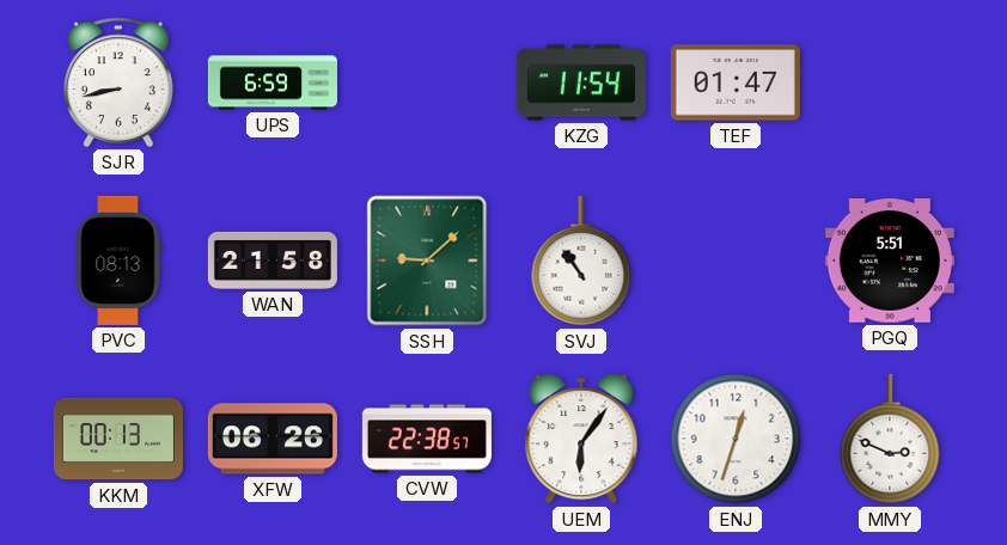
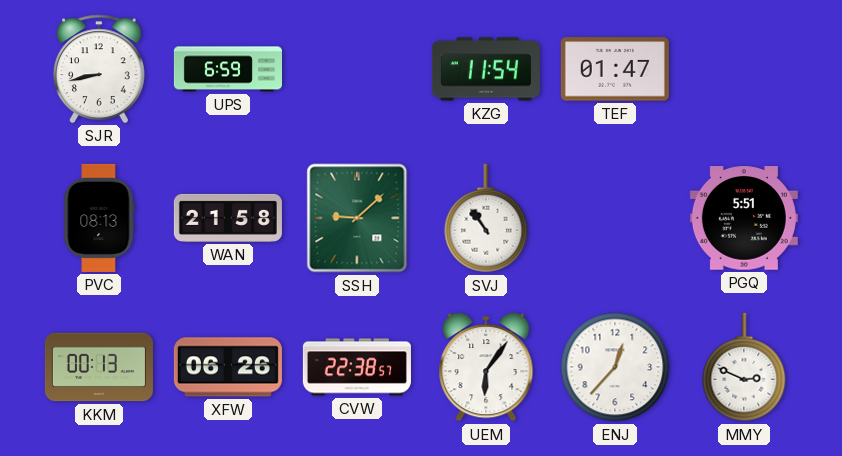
ENJ: 12:33 -> 12:37
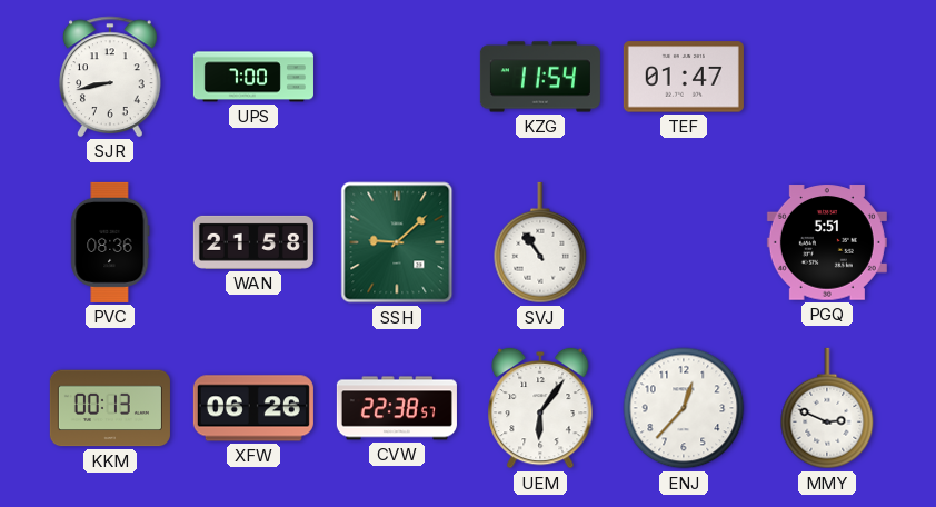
UPS: 6:59 -> 7:00
PVC: 08:13 -> 08:36
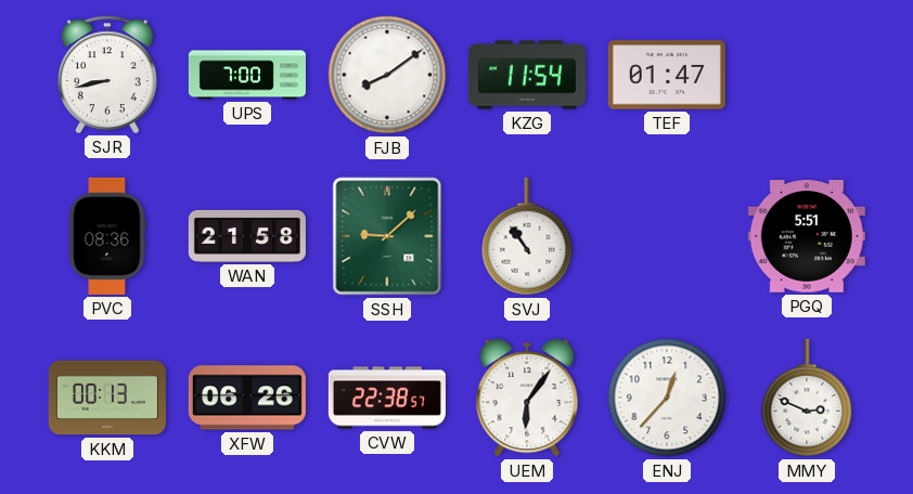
FJB: none -> 8:09
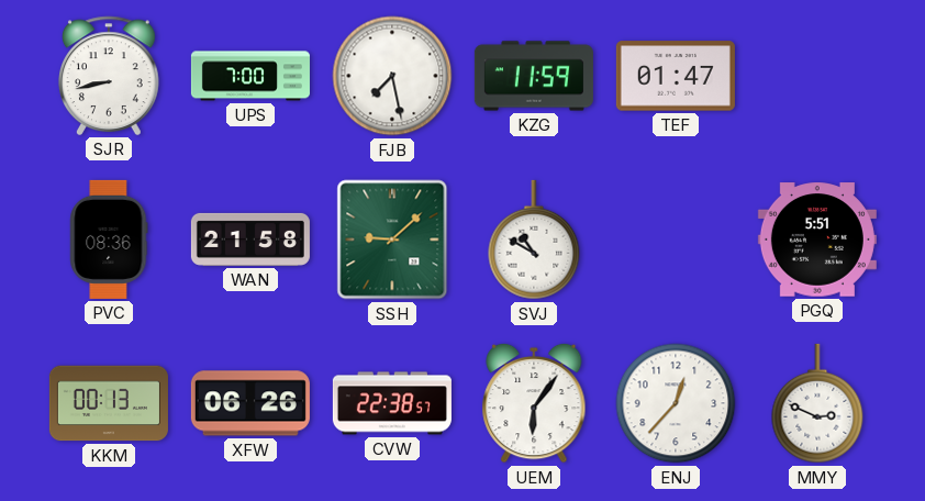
FJB: 8:09 -> 7:28
KZG: 11:54 -> 11:59
SVJ: 10:54 -> 10:50
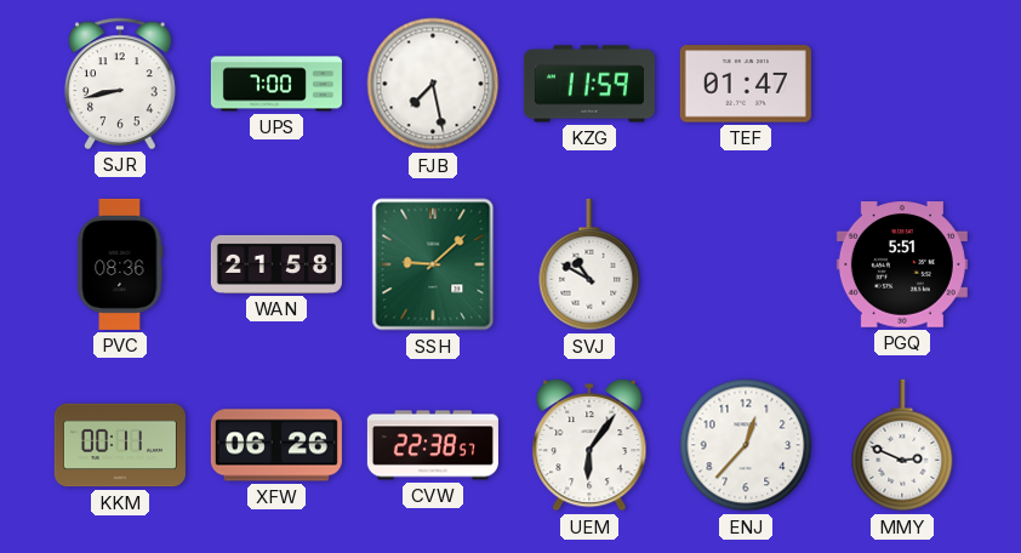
KKM: 00:13 -> 00:11
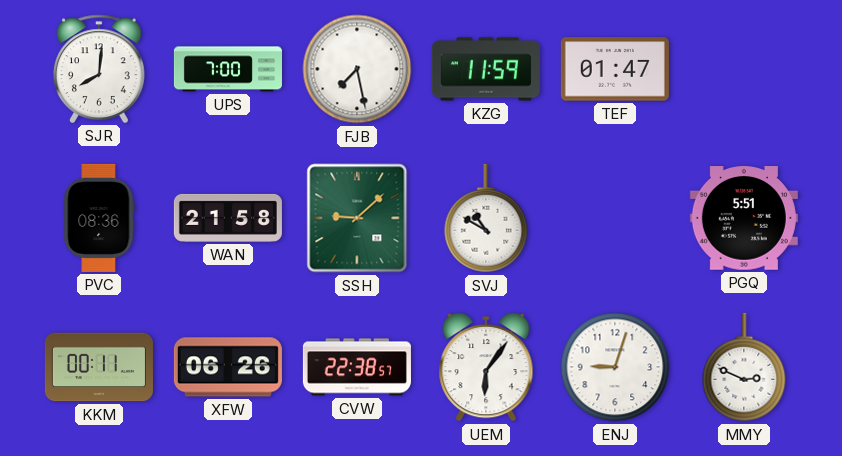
SJR: 8:43 -> 8:01
ENJ: 12:37 -> 9:03
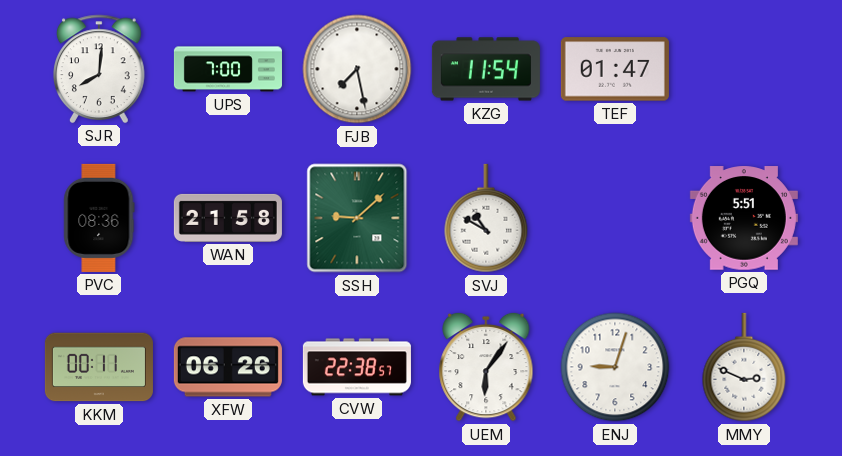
KZG: 11:59 -> 11:54
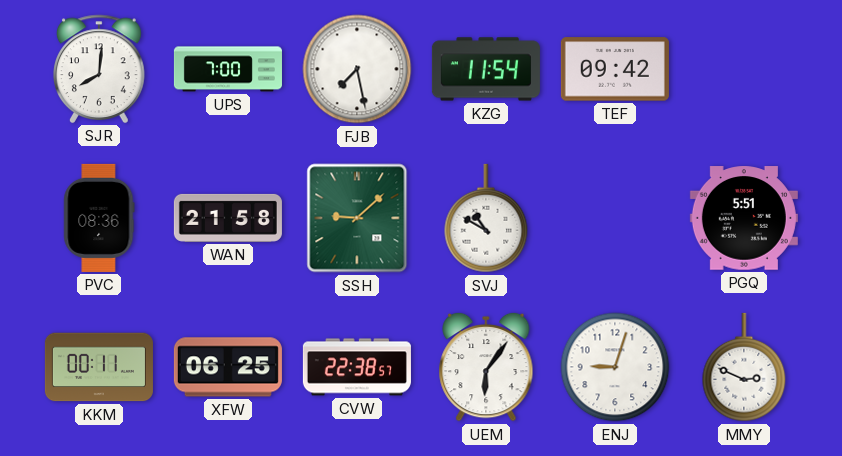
TEF: 01:47 -> 09:42
XFW: 06:26 -> 06:25
